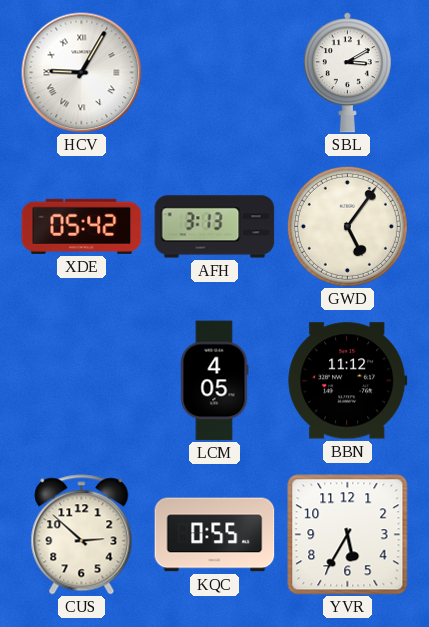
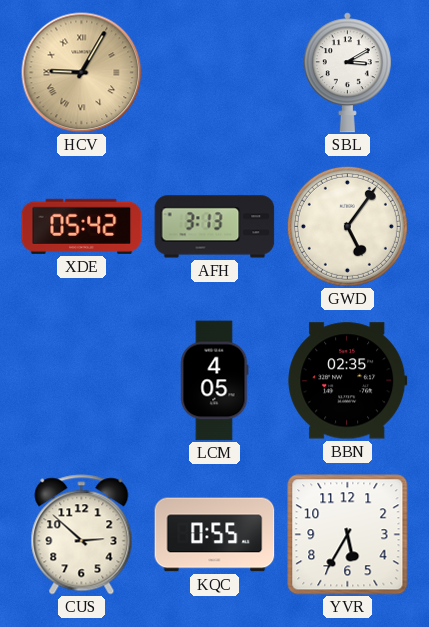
HCV dial: white -> champagne
BBN: 11:12 -> 02:35
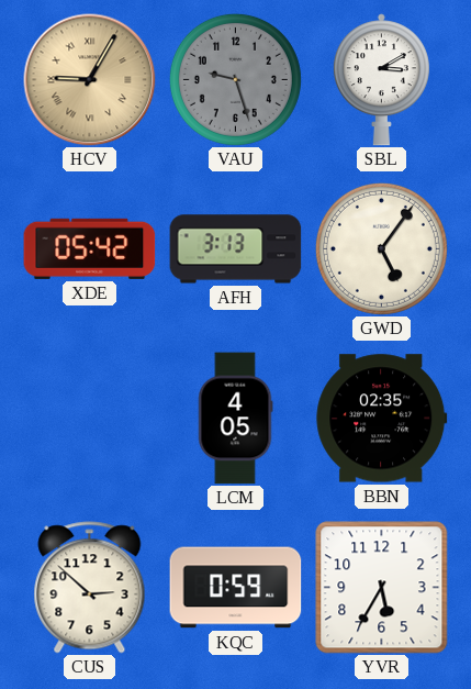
VAU: none -> 9:27
KQC: 0:55 -> 0:59
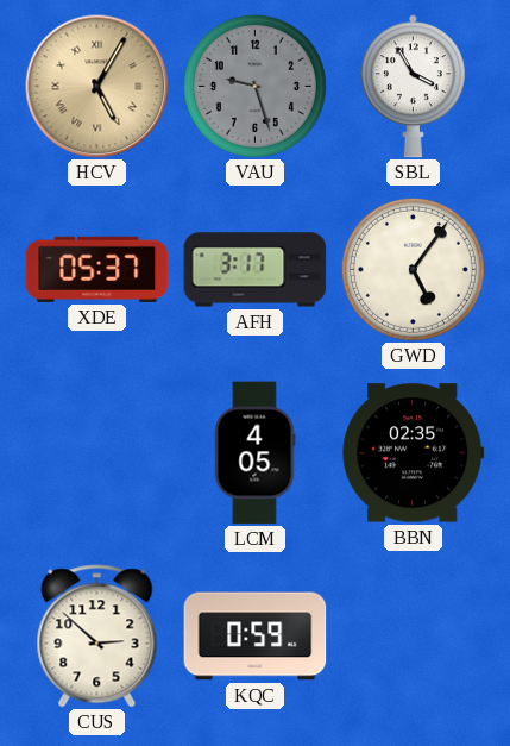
HCV: 9:05 -> 5:05
SBL: 3:10 -> 3:55
XDE: 05:42 -> 05:37
AFH: 3:13 -> 3:17
YVR: 5:35 -> none
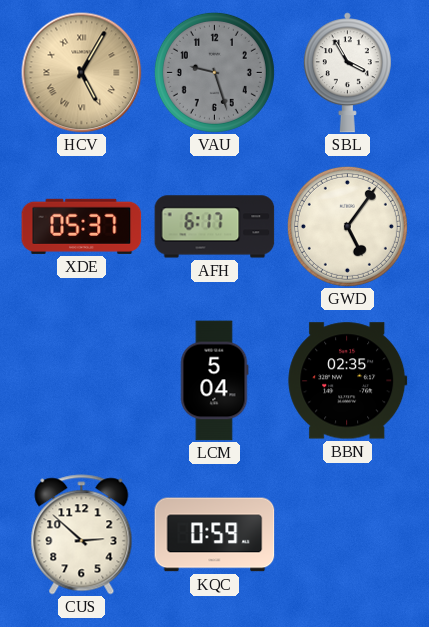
AFH: 3:17 -> 6:17
LCM: 4:05 -> 5:04
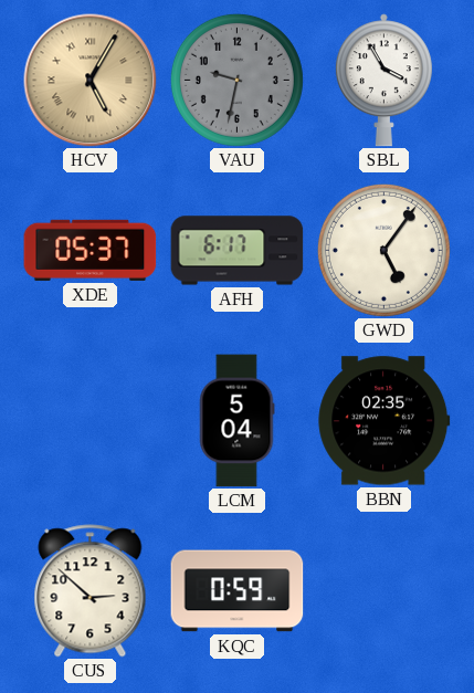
VAU: 9:27 -> 9:32
